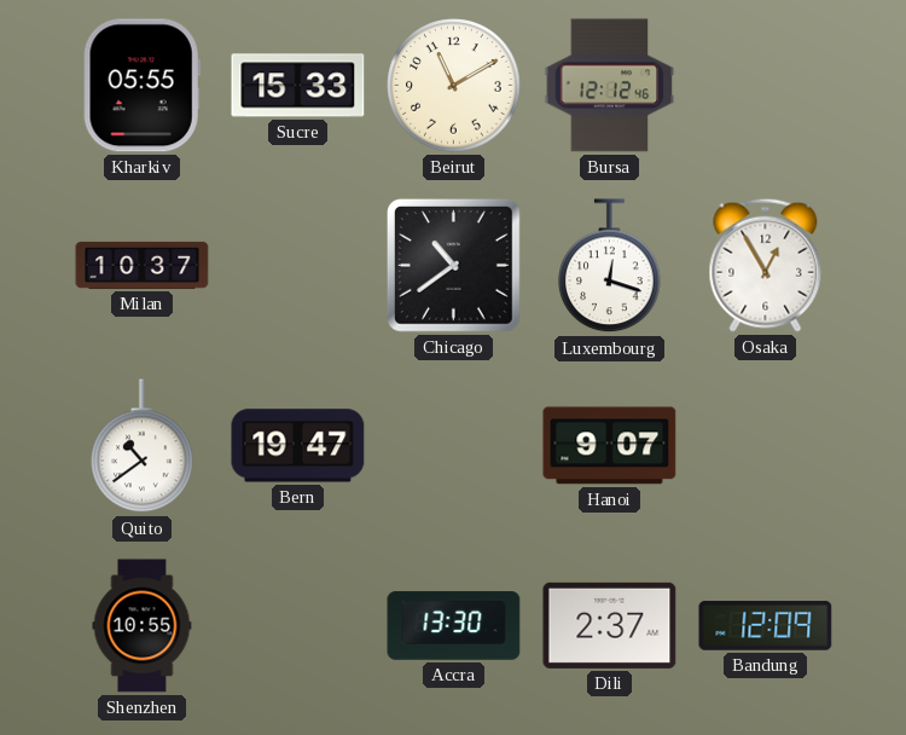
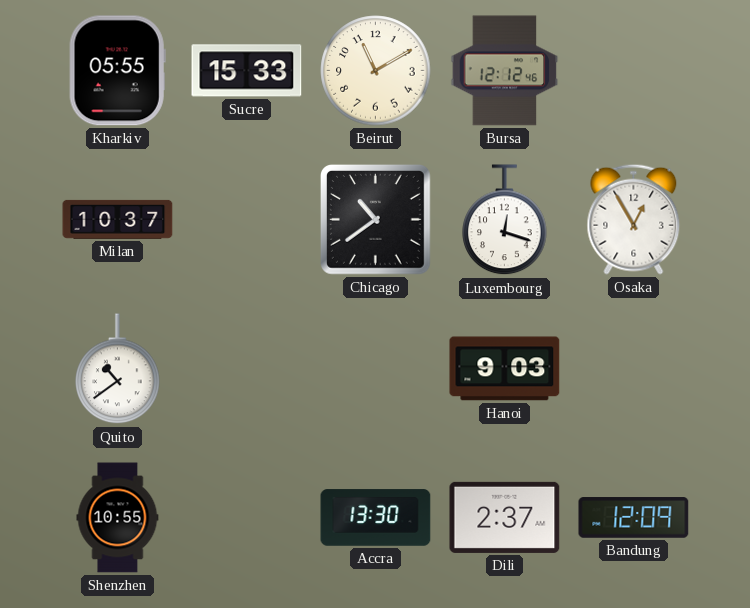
Bern: 19:47 -> none
Hanoi: 9:07 -> 9:03
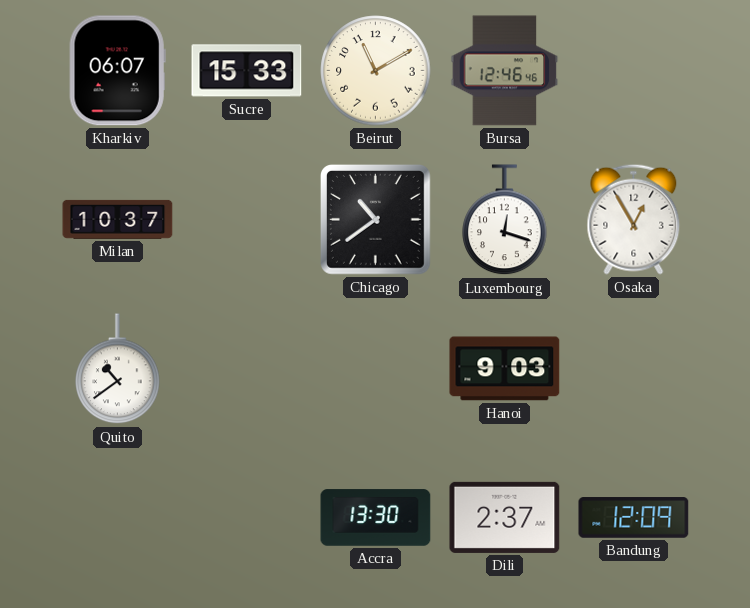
Kharkiv: 05:55 -> 06:07
Bursa: 12:12 -> 12:46
Shenzhen: 10:55 -> none
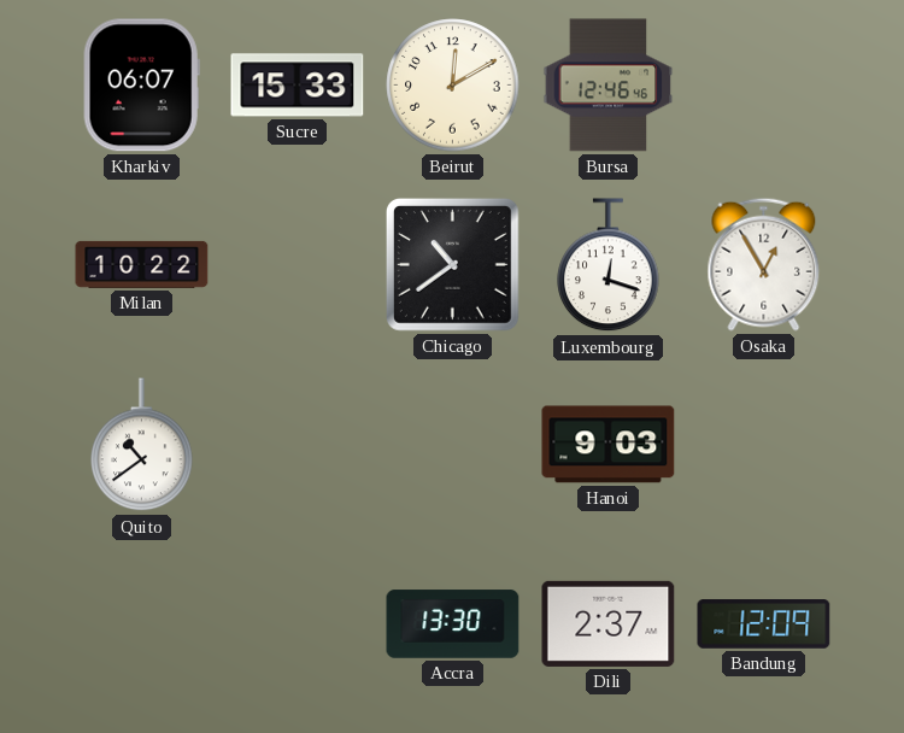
Beirut: 11:10 -> 12:10
Milan: 10:37 -> 10:22
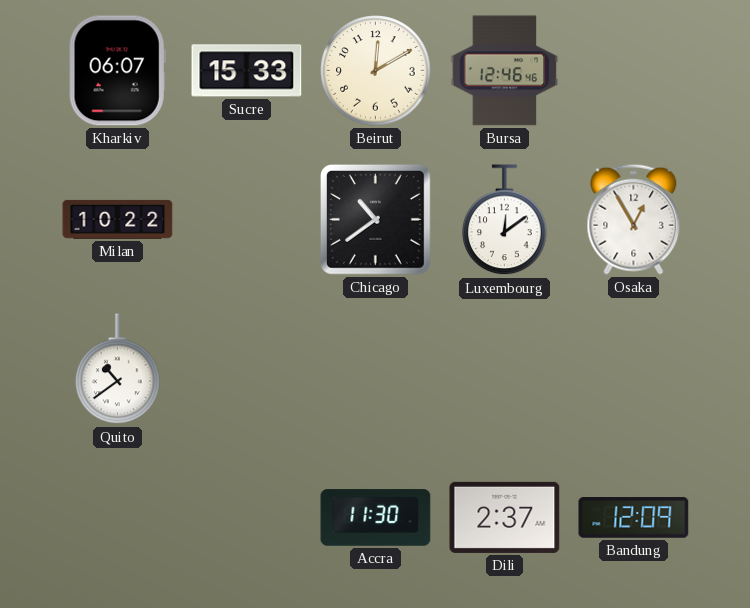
Luxembourg: 12:18 -> 12:09
Hanoi: 9:03 -> none
Accra: 13:30 -> 11:30
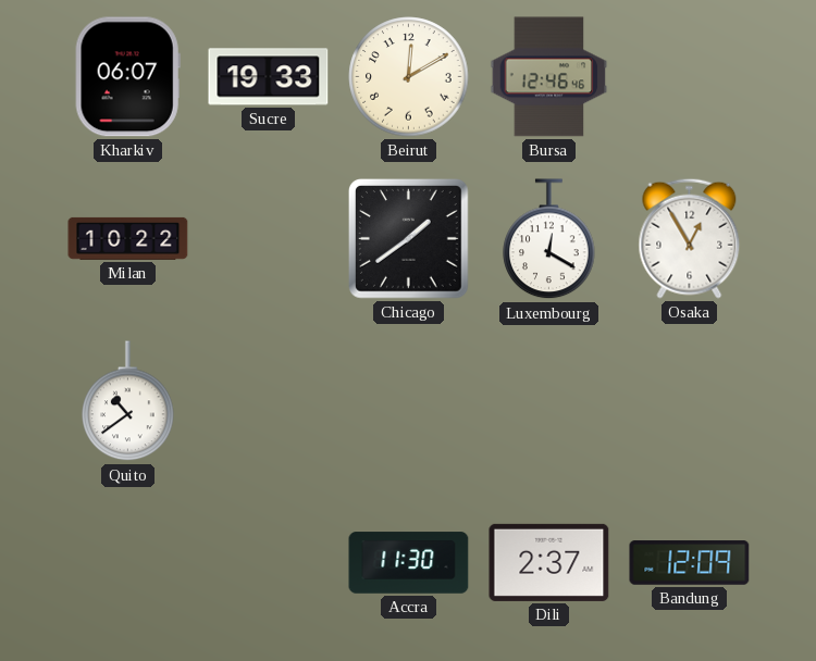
Sucre: 15:33 -> 19:33
Chicago: 10:39 -> 1:39
Luxembourg: 12:09 -> 12:20
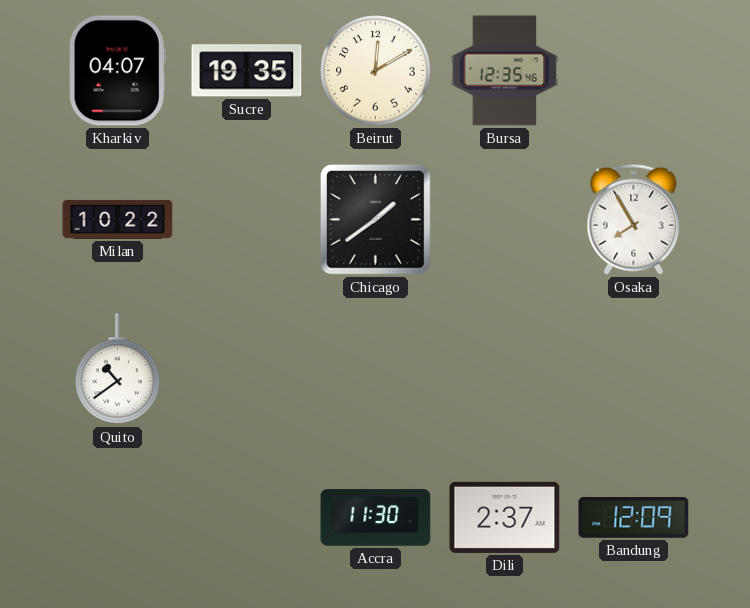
Kharkiv: 06:07 -> 04:07
Sucre: 19:33 -> 19:35
Bursa: 12:46 -> 12:35
Luxembourg: 12:20 -> none
Osaka: 12:55 -> 7:55
